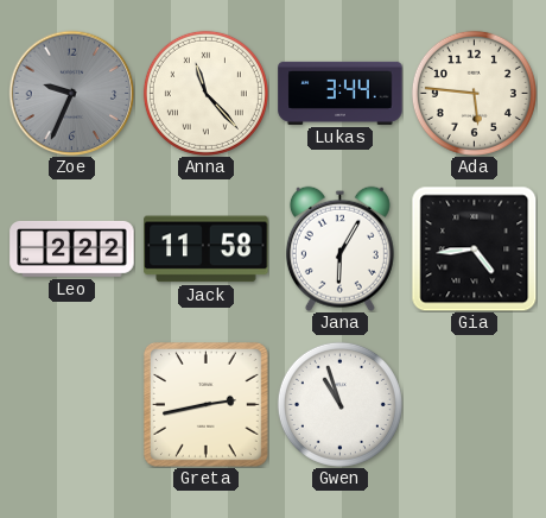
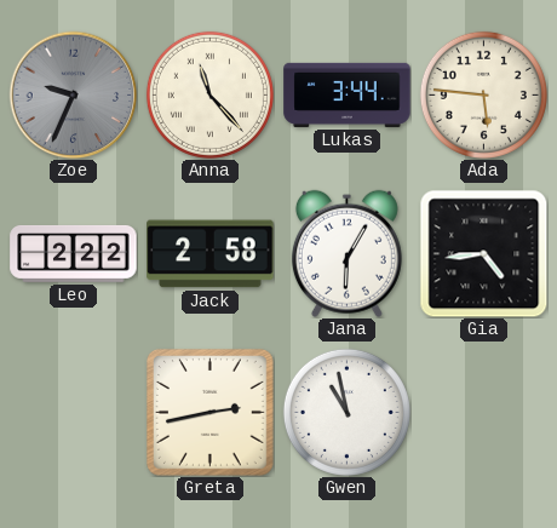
Jack: 11:58 -> 2:58
Gwen: 10:57 -> 10:58
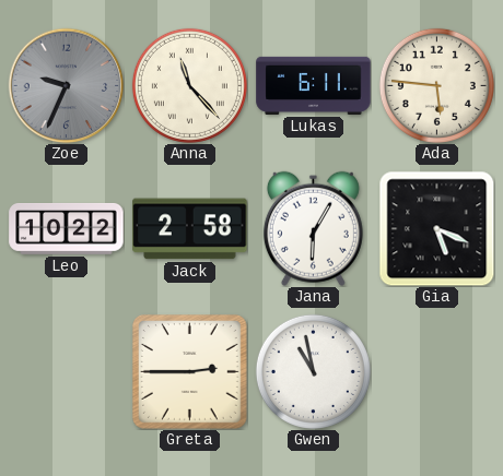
Lukas: 3:44 -> 6:11
Leo: 2:22 -> 10:22
Gia: 4:44 -> 5:19
Greta: 2:43 -> 2:45
